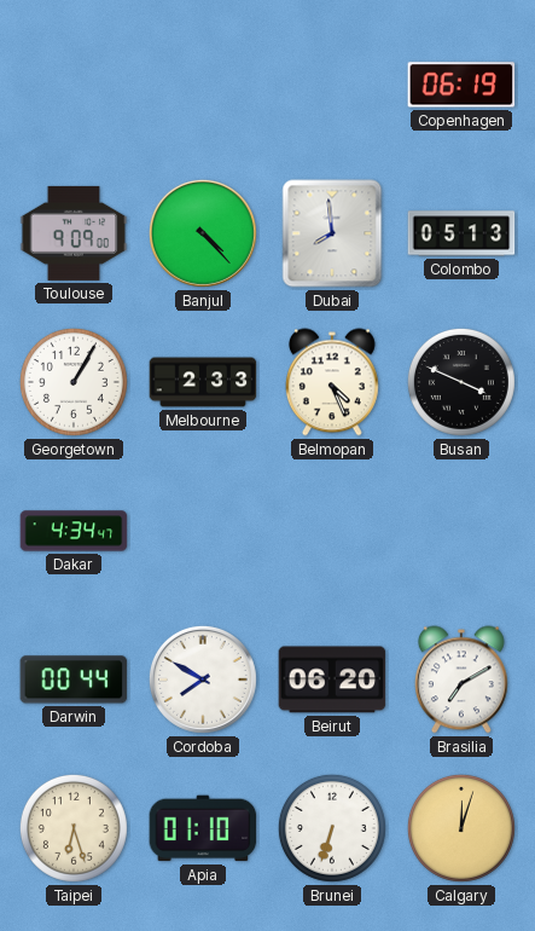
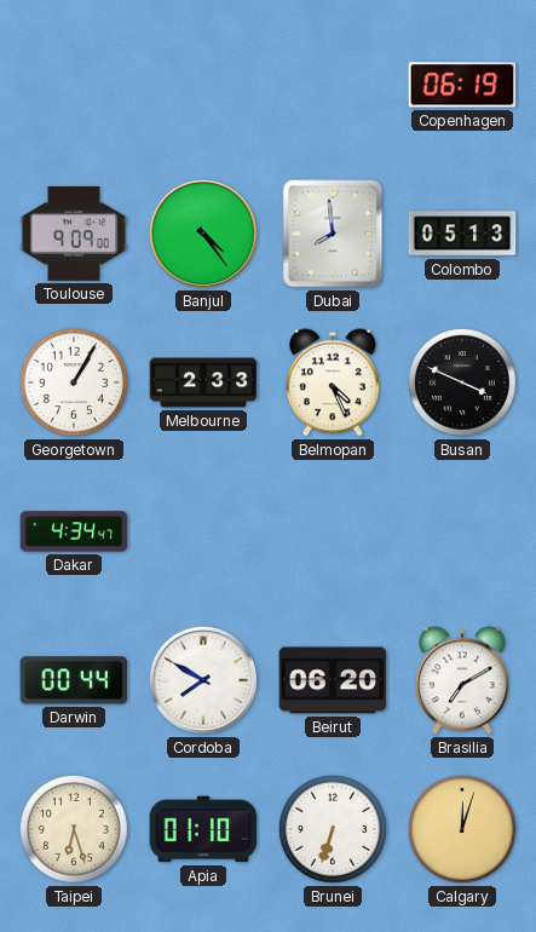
Banjul: 4:23 -> 4:24
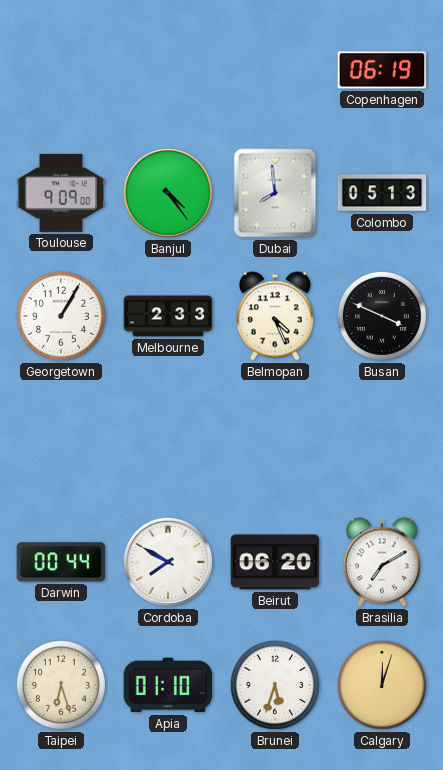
Dakar: 4:34 -> none
Brunei: 6:33 -> 5:33
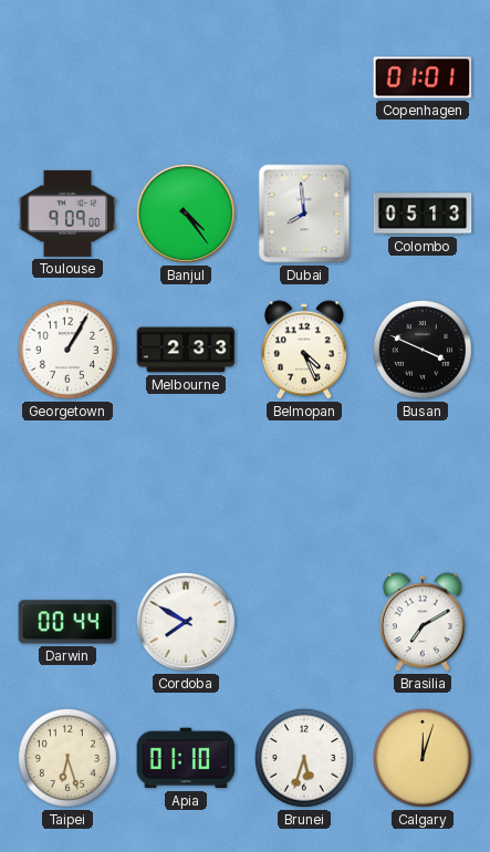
Copenhagen: 06:19 -> 01:01
Beirut: 06:20 -> none
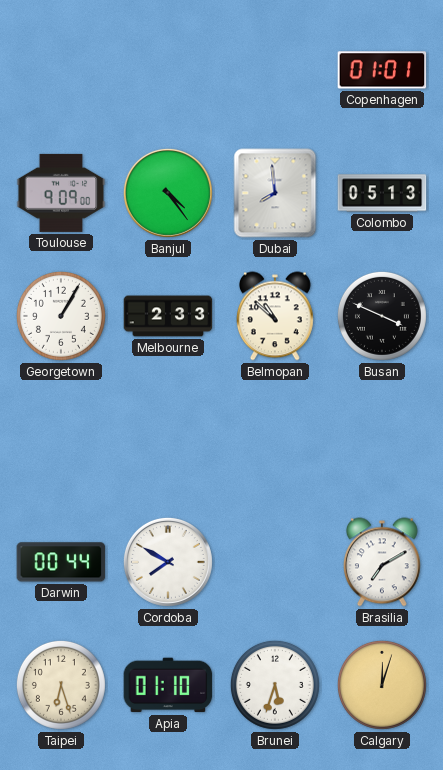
Belmopan: 4:26 -> 10:52
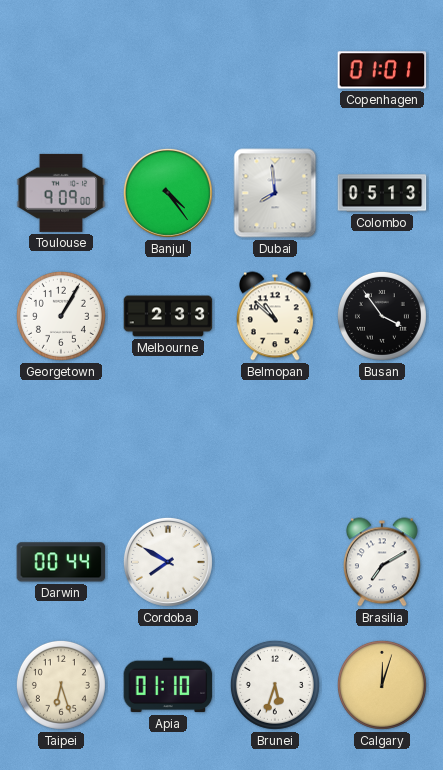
Busan: 3:49 -> 3:54
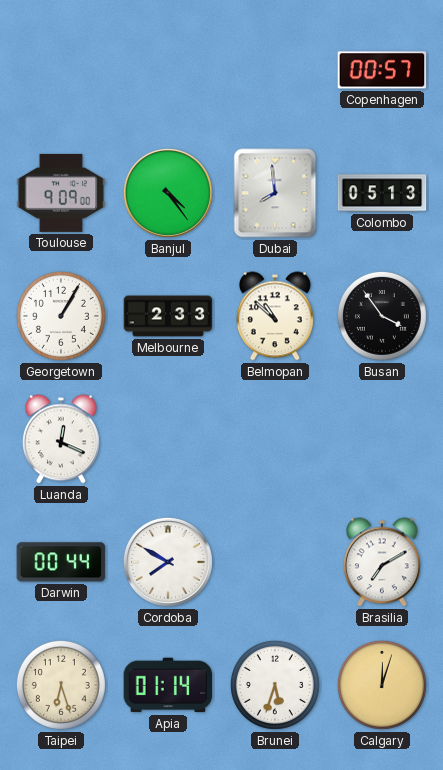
Copenhagen: 01:01 -> 00:57
Luanda: none -> 12:19
Apia: 01:10 -> 01:14
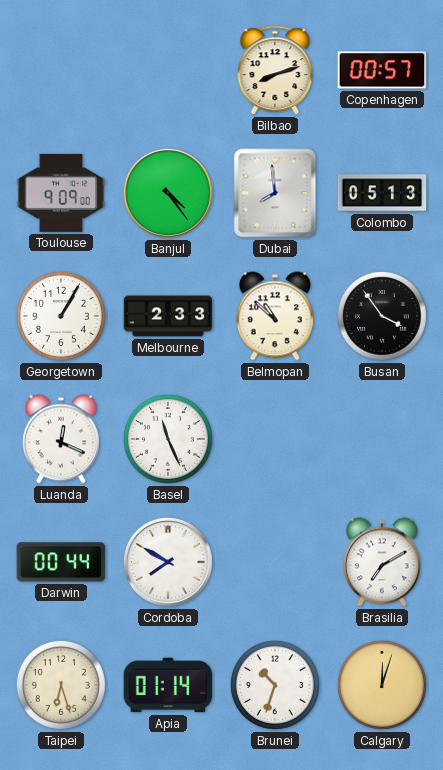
Bilbao: none -> 8:12
Basel: none -> 11:26
Brunei: 5:33 -> 10:33
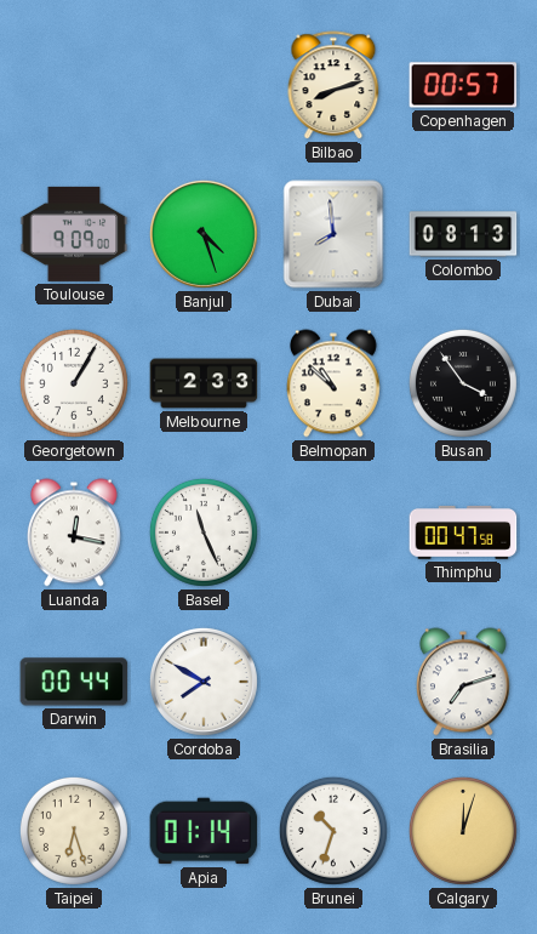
Banjul: 4:24 -> 4:27
Colombo: 05:13 -> 08:13
Luanda: 12:19 -> 12:17
Thimphu: none -> 00:47
Brasilia: 7:10 -> 7:12
